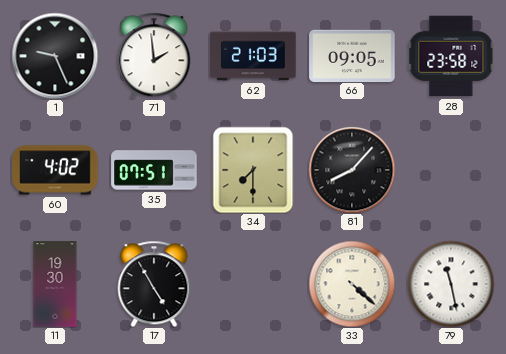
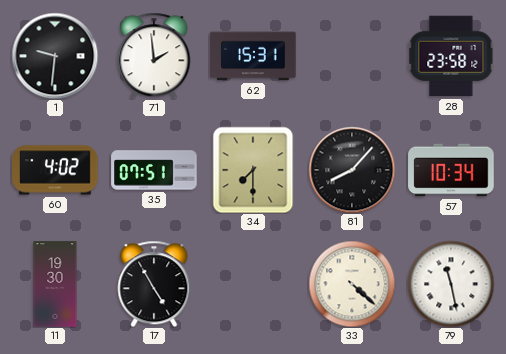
1: 9:26 -> 9:31
62: 21:03 -> 15:31
66: 09:05 -> none
57: none -> 10:34
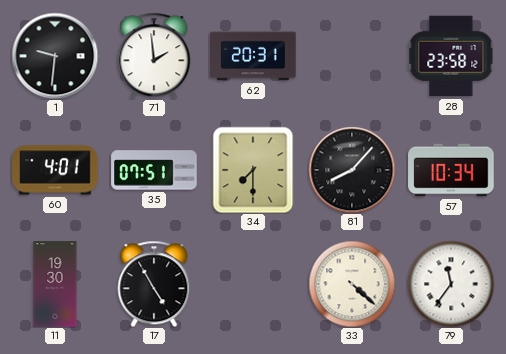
62: 15:31 -> 20:31
60: 4:02 -> 4:01
79: 11:28 -> 11:36
